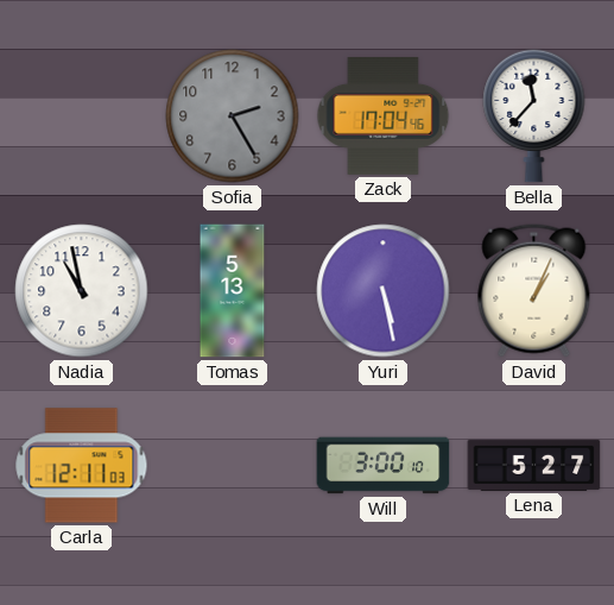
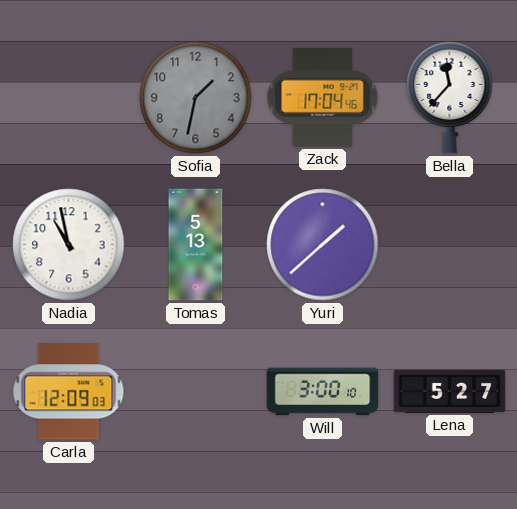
Sofia: 2:25 -> 1:32
Yuri: 5:28 -> 1:38
David: 1:04 -> none
Carla: 12:11 -> 12:09
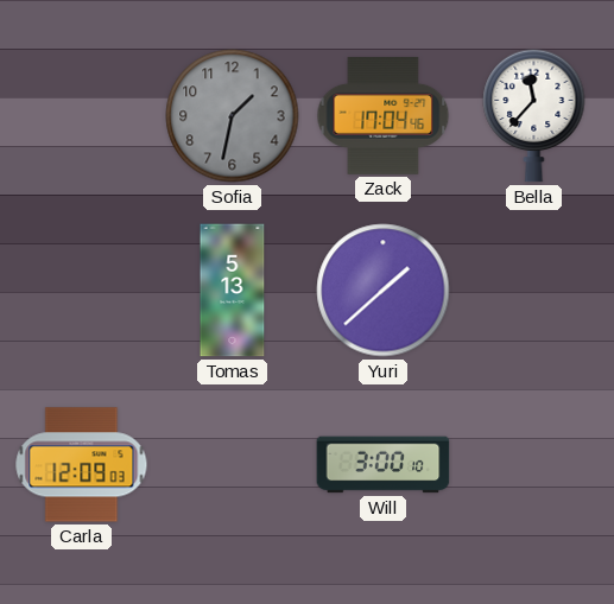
Nadia: 10:58 -> none
Lena: 5:27 -> none
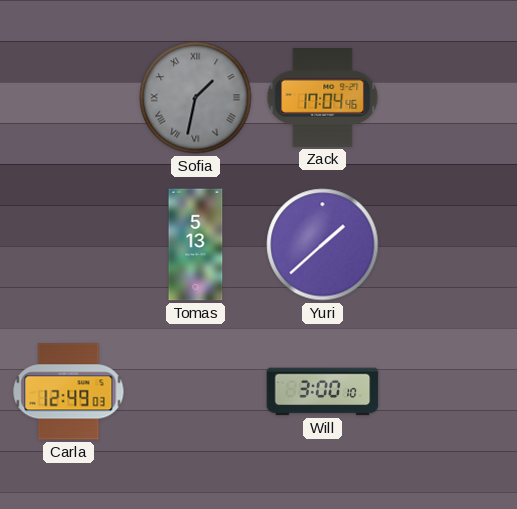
Sofia numerals: Arabic -> Roman
Bella: 11:37 -> none
Carla: 12:09 -> 12:49
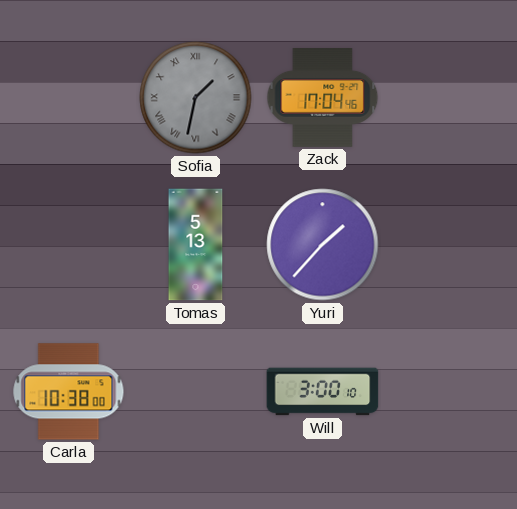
Yuri: 1:38 -> 1:37
Carla: 12:49 -> 10:38
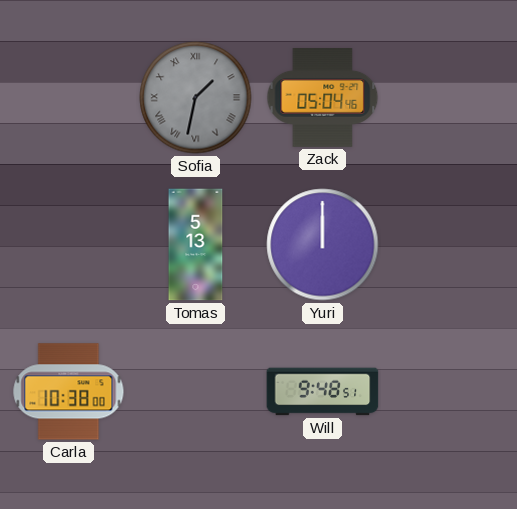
Zack: 17:04 -> 05:04
Yuri: 1:37 -> 12:00
Will: 3:00 -> 9:48
